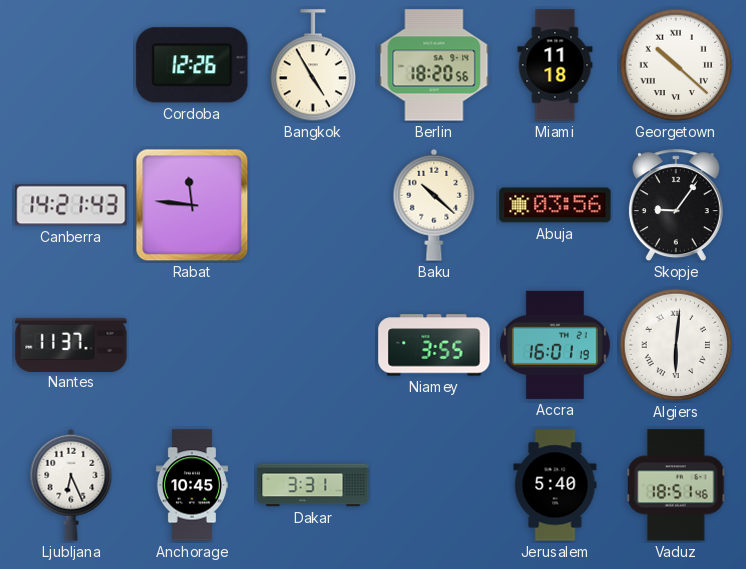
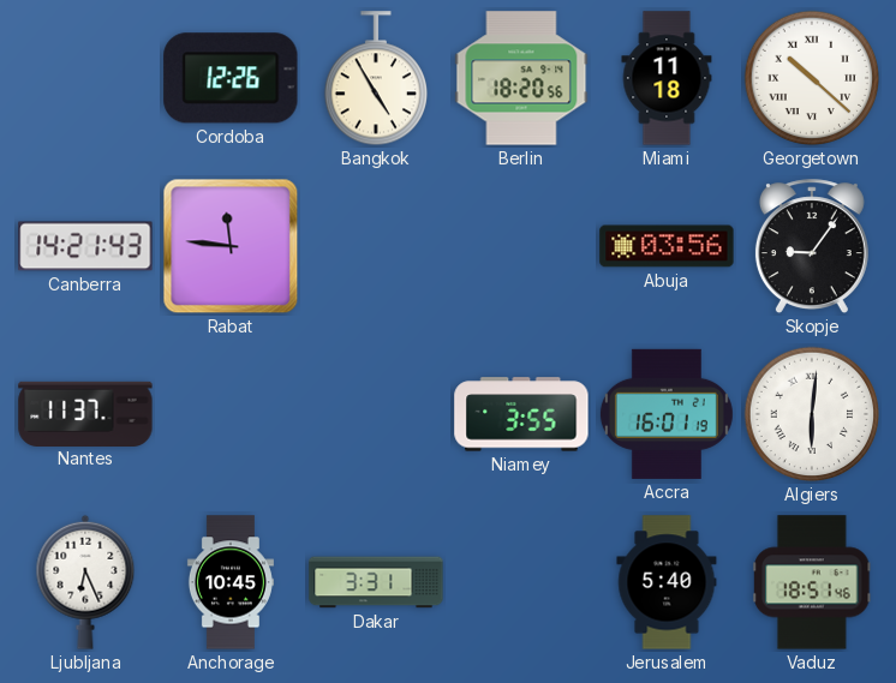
Baku: 10:22 -> none
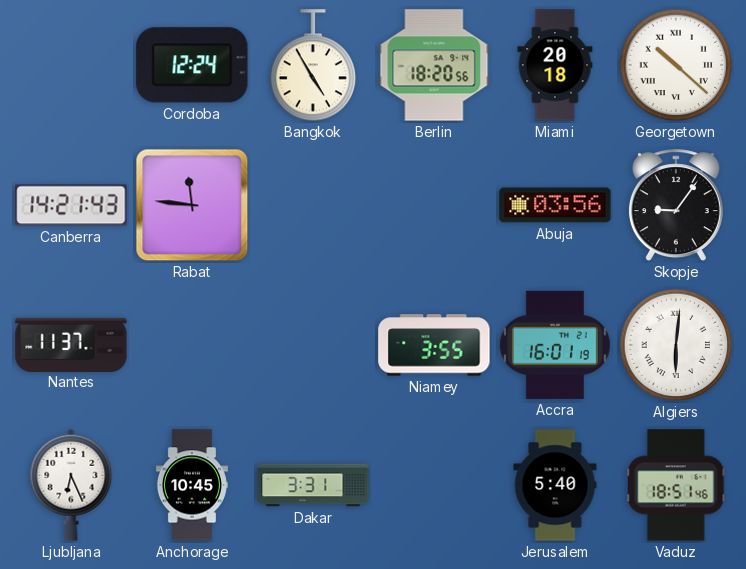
Cordoba: 12:26 -> 12:24
Miami: 11:18 -> 20:18
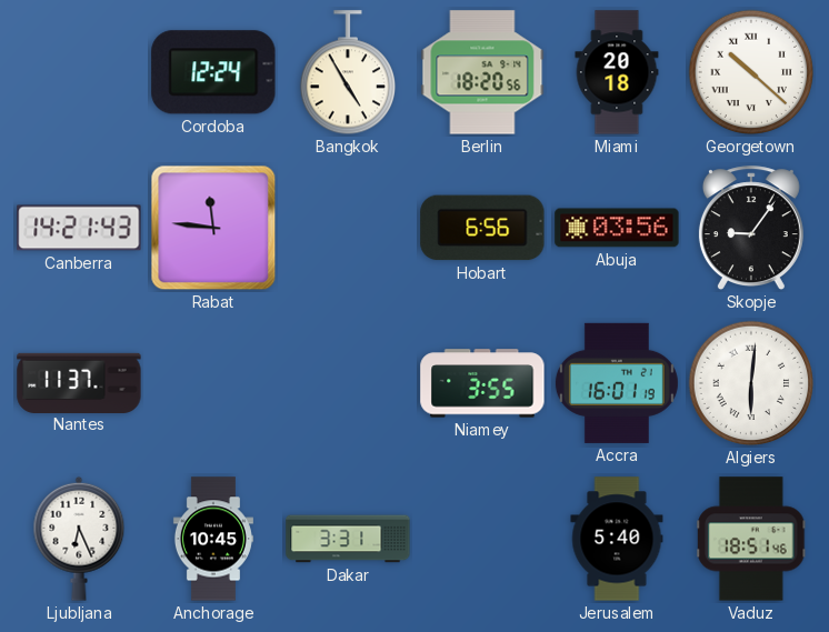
Hobart: none -> 6:56
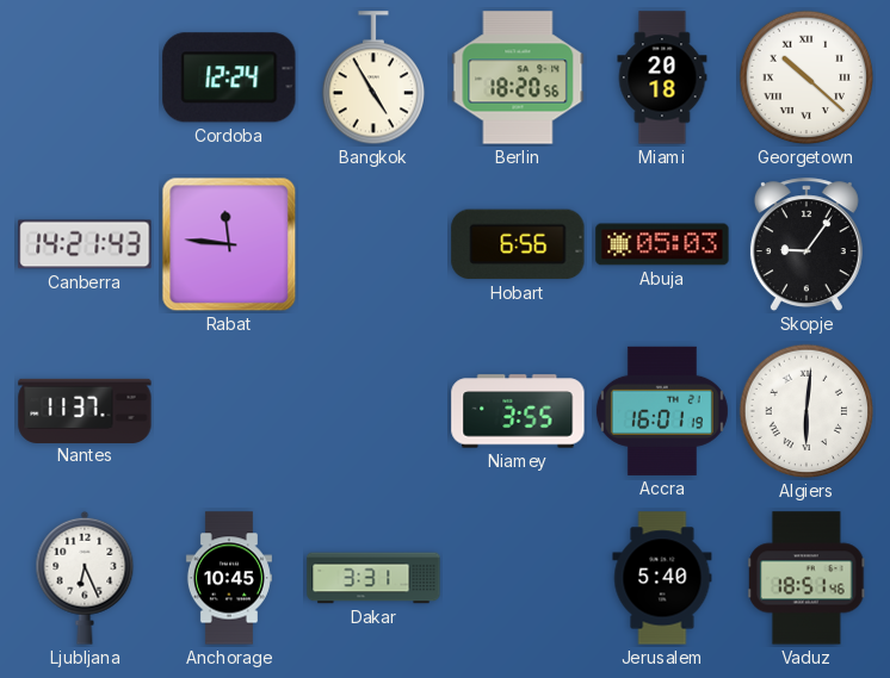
Abuja: 03:56 -> 05:03
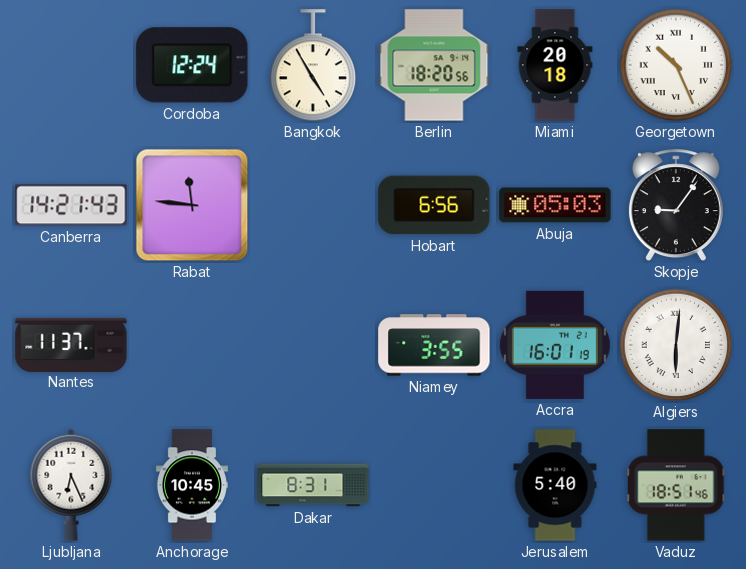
Georgetown: 10:22 -> 10:26
Dakar: 3:31 -> 8:31
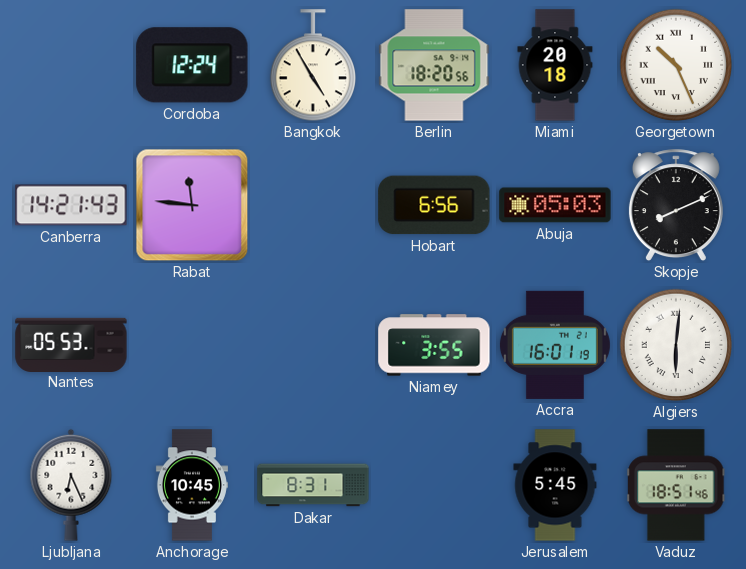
Skopje: 9:06 -> 8:11
Nantes: 11:37 -> 05:53
Jerusalem: 5:40 -> 5:45
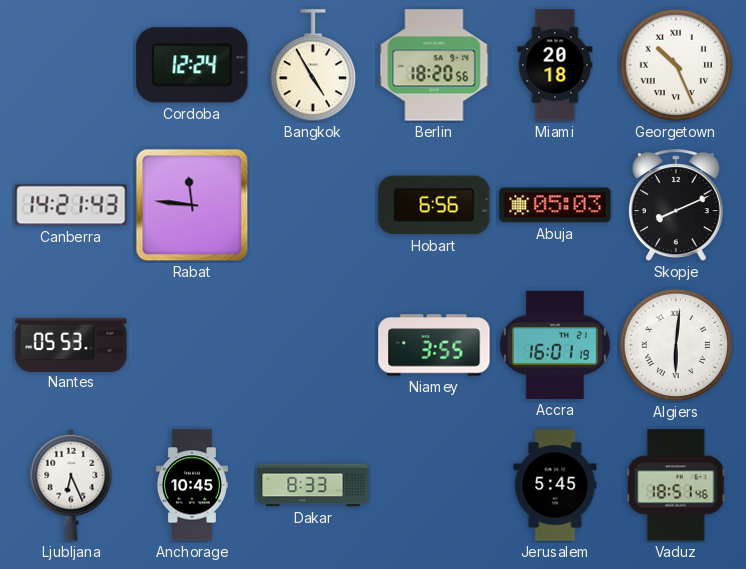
Dakar: 8:31 -> 8:33
